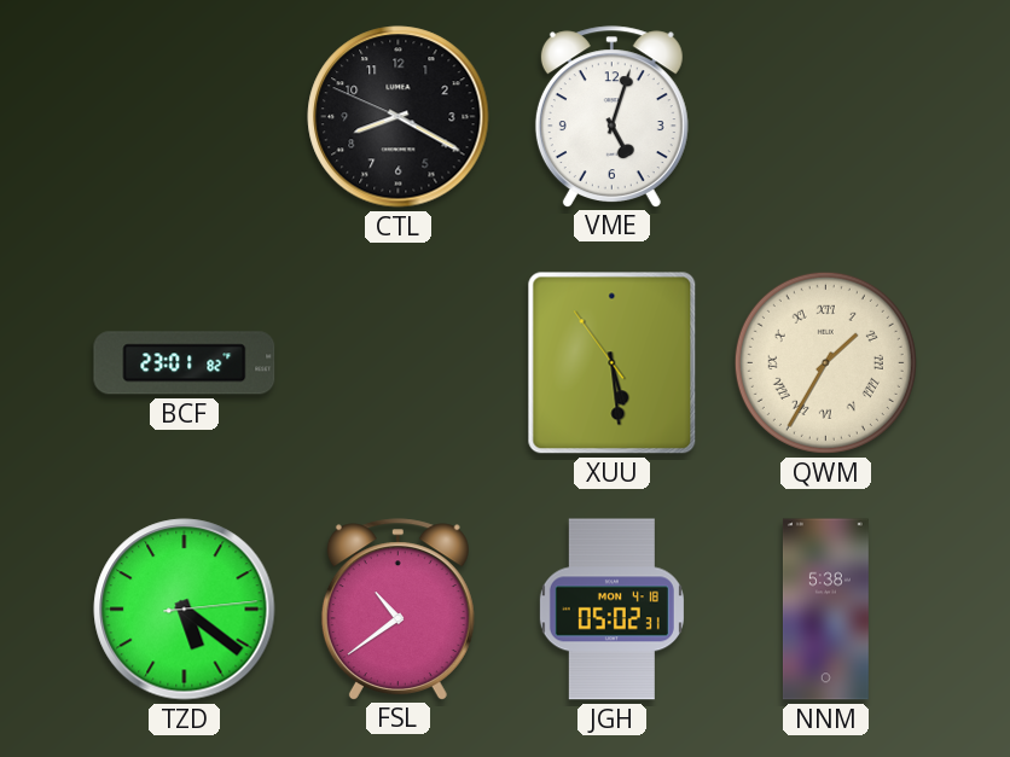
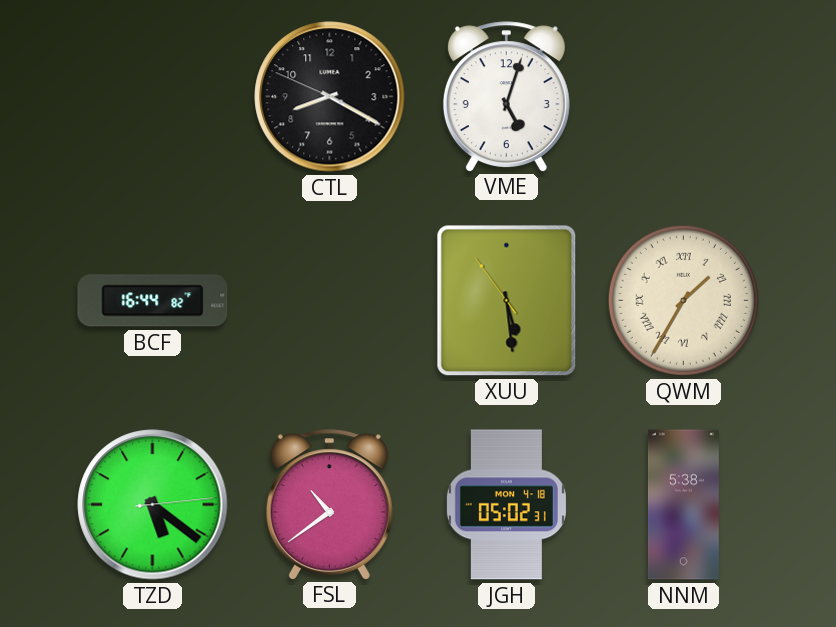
BCF: 23:01 -> 16:44
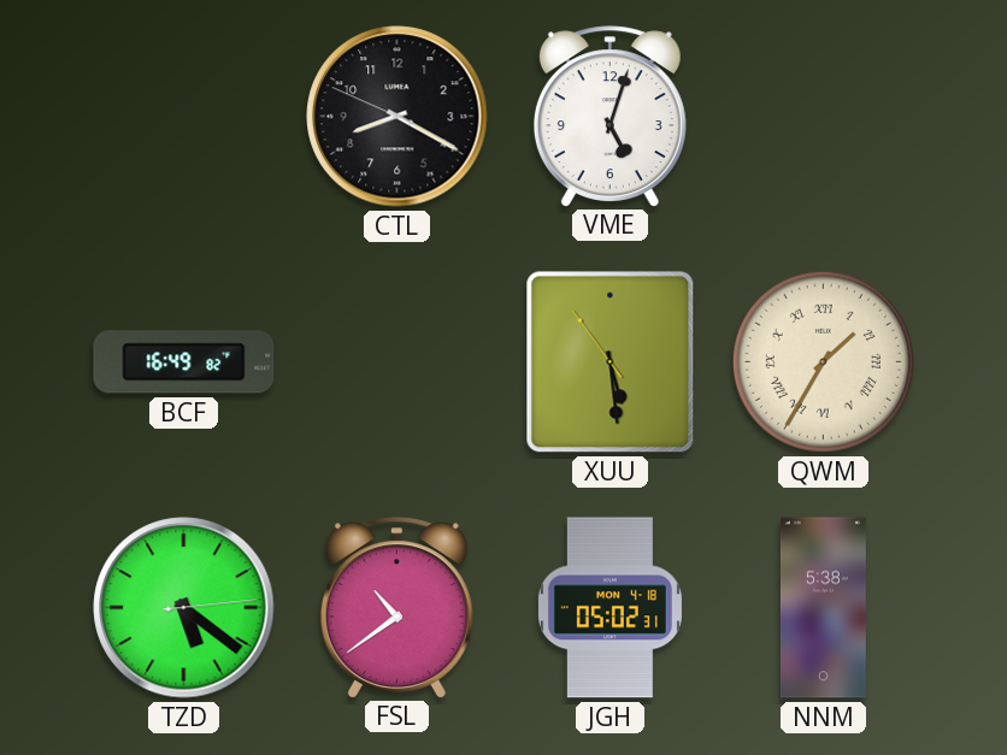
BCF: 16:44 -> 16:49
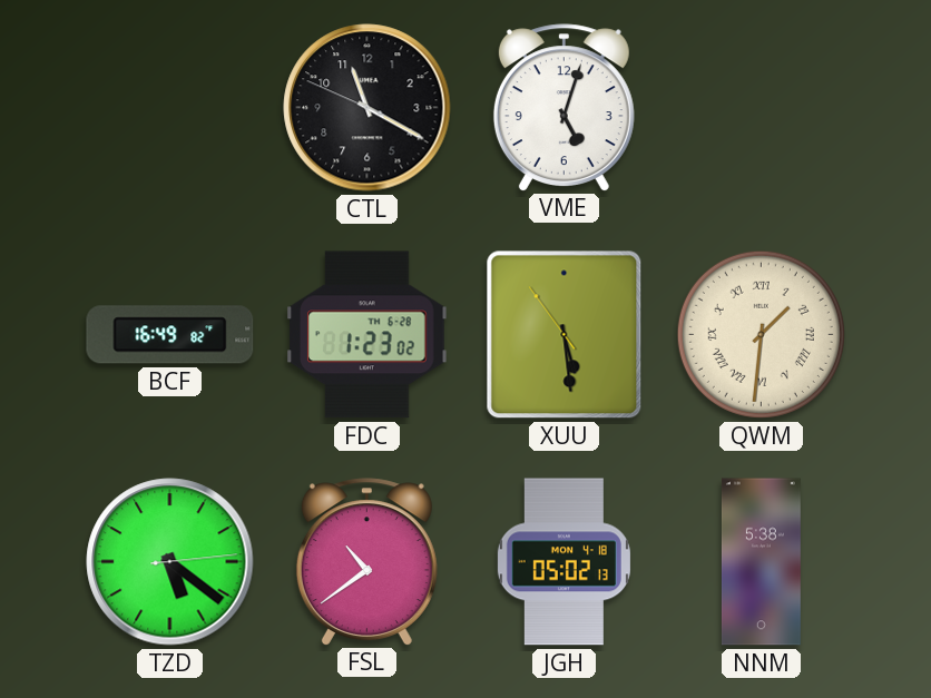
CTL: 8:19 -> 11:19
FDC: none -> 1:23
QWM: 1:35 -> 1:31
JGH: 05:02:31 -> 05:02:13
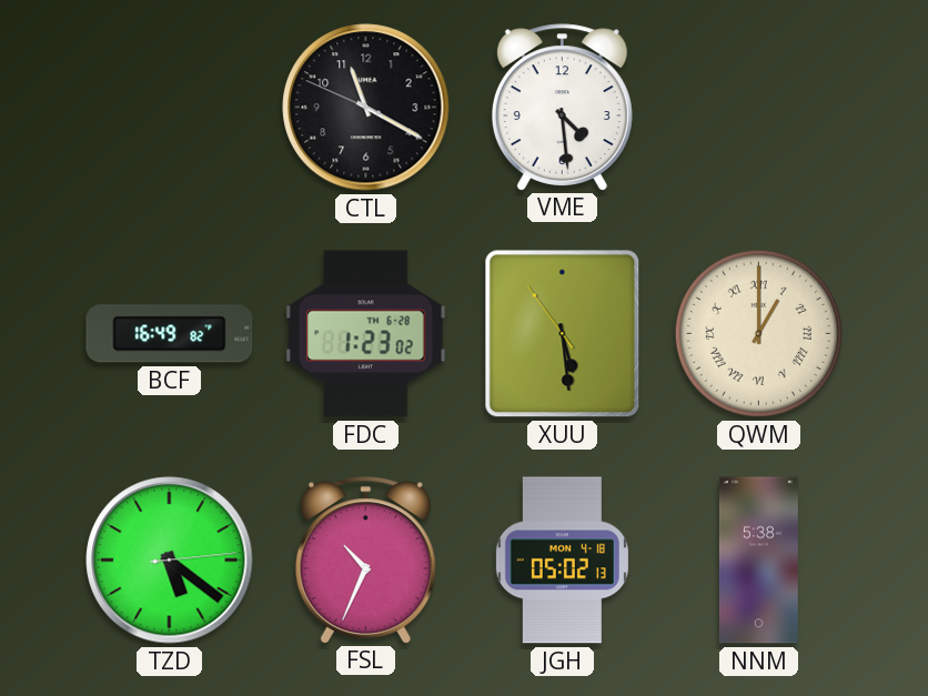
VME: 5:03 -> 4:29
QWM: 1:31 -> 1:00
FSL: 10:39 -> 10:34
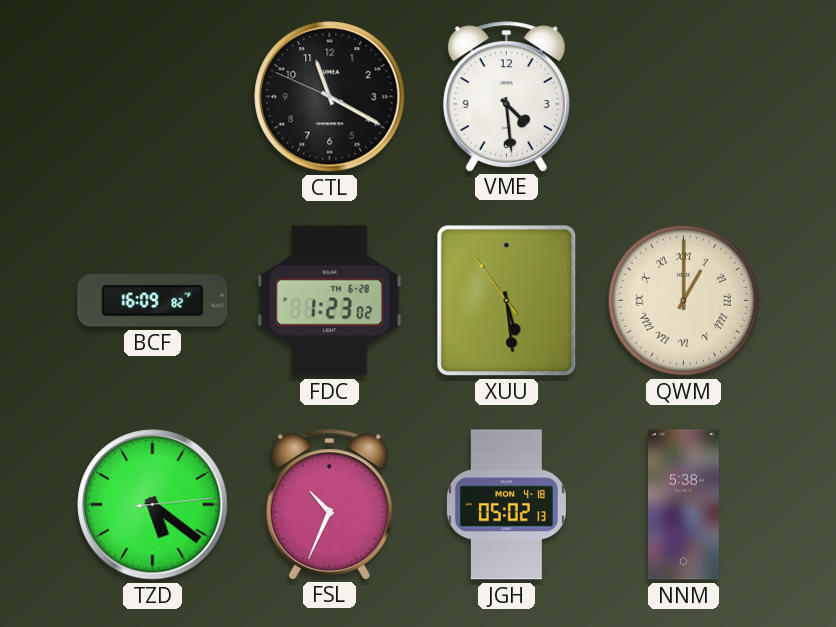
BCF: 16:49 -> 16:09
